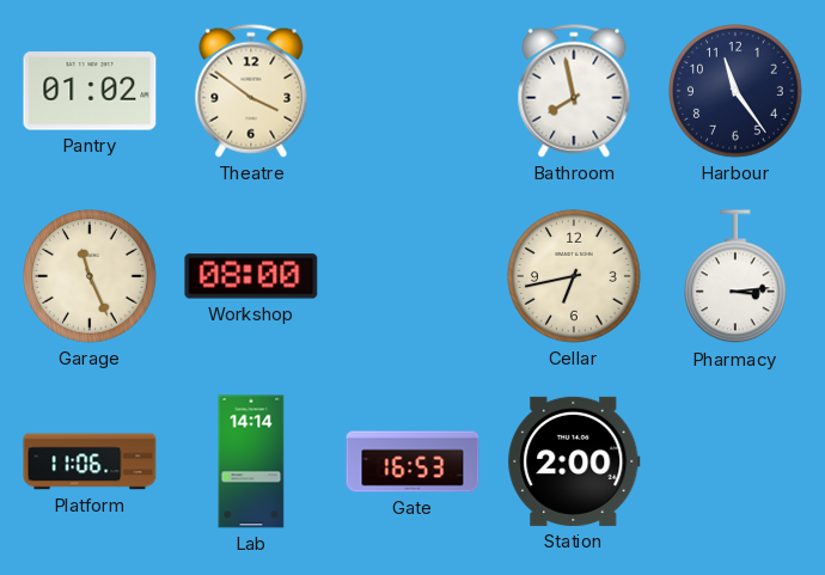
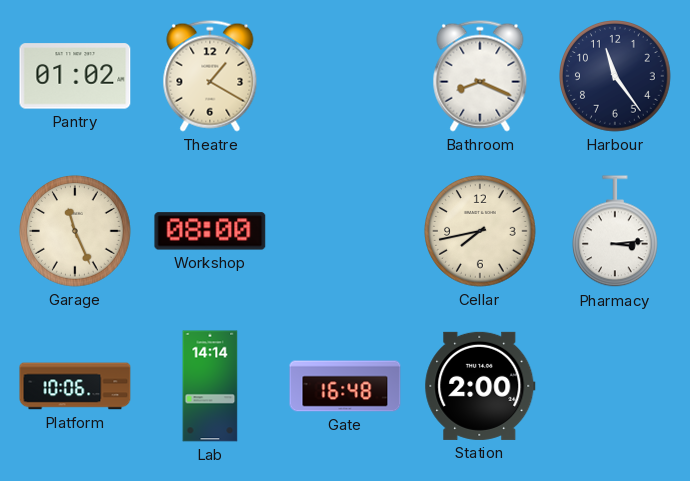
Theatre: 3:51 -> 1:20
Bathroom: 7:58 -> 8:19
Cellar: 6:43 -> 7:43
Platform: 11:06 -> 10:06
Gate: 16:53 -> 16:48
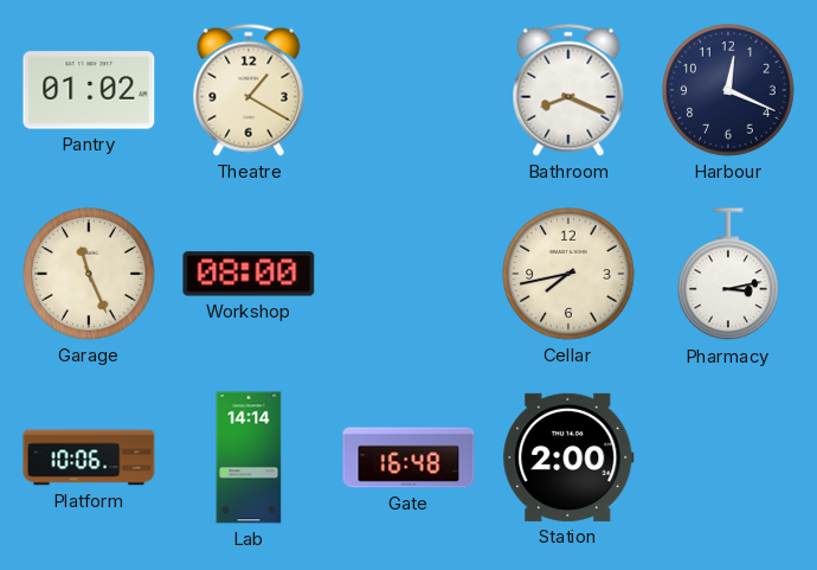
Harbour: 11:24 -> 12:19
Pharmacy: 3:14 -> 3:13
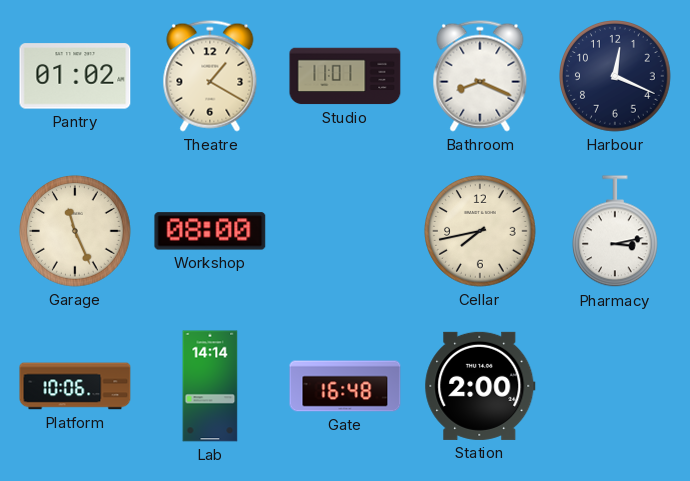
Studio: none -> 11:01
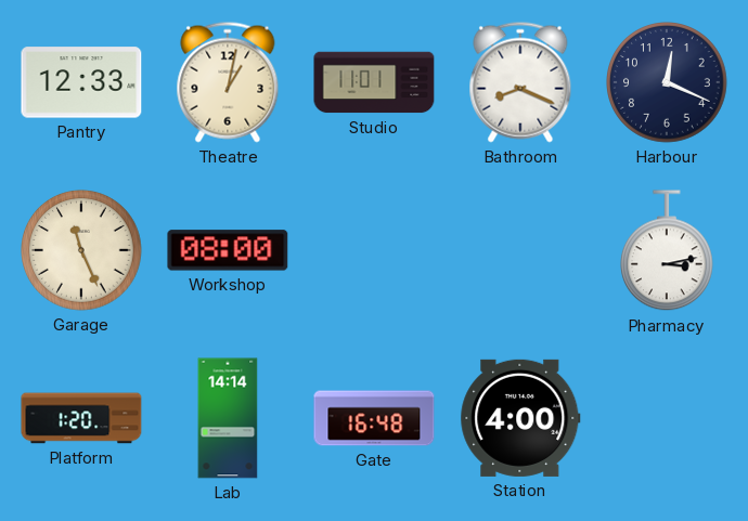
Pantry: 01:02 -> 12:33
Theatre: 1:20 -> 1:02
Cellar: 7:43 -> none
Platform: 10:06 -> 1:20
Station: 2:00 -> 4:00
